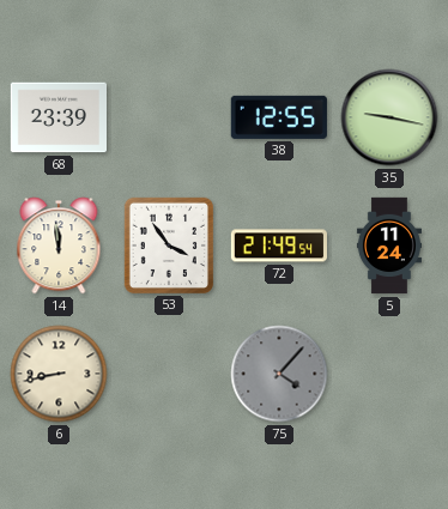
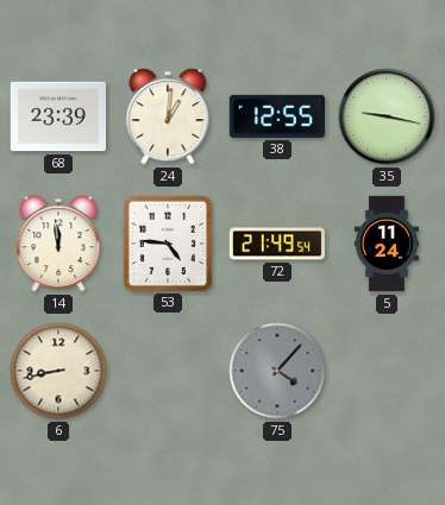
24: none -> 1:01
53: 3:54 -> 4:46
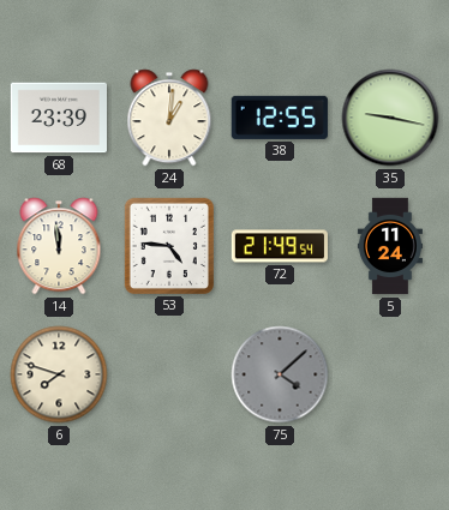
6: 8:43 -> 7:48
75: 4:07 -> 4:08
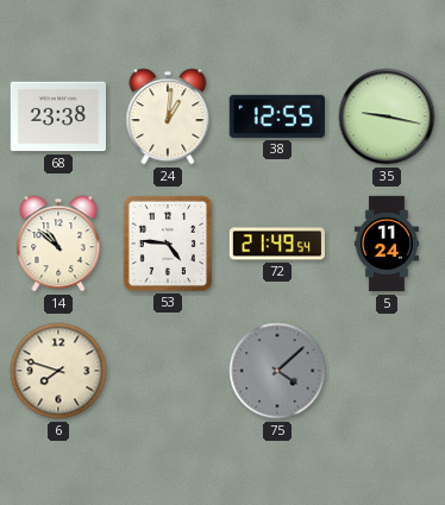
68: 23:39 -> 23:38
14: 11:59 -> 10:52
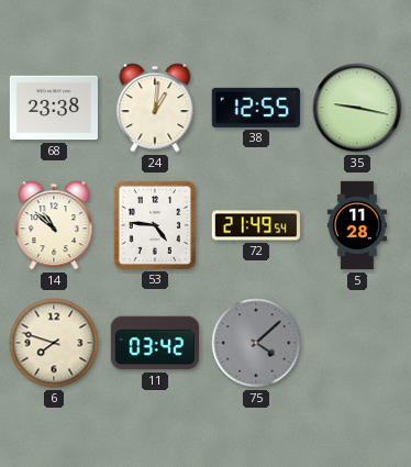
5: 11:24 -> 11:28
11: none -> 03:42
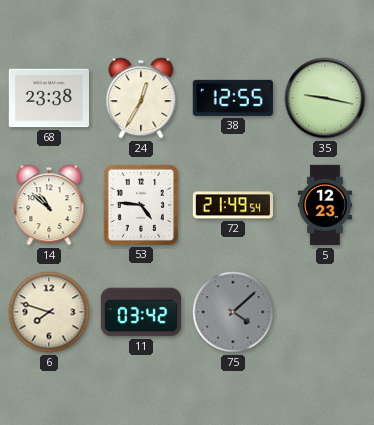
24: 1:01 -> 12:35
5: 11:28 -> 12:23
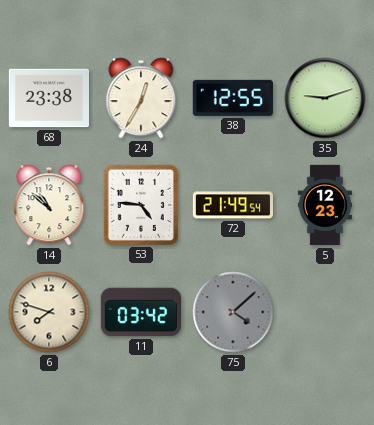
35: 9:17 -> 9:12
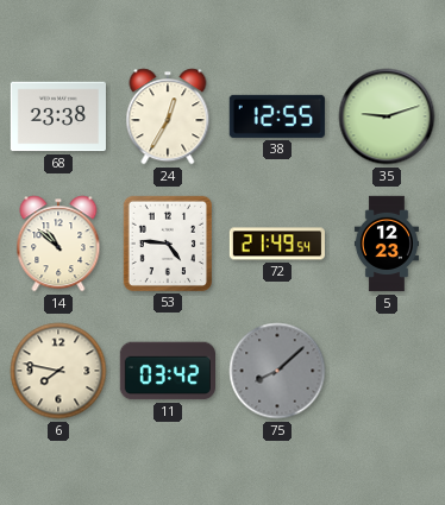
6: 7:48 -> 7:47
75: 4:08 -> 8:08
